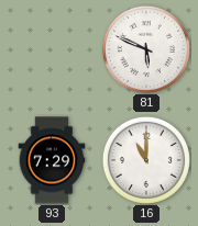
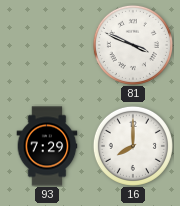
81: 5:49 -> 3:49
16: 11:00 -> 8:00
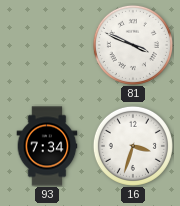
93: 7:29 -> 7:34
16: 8:00 -> 3:33
